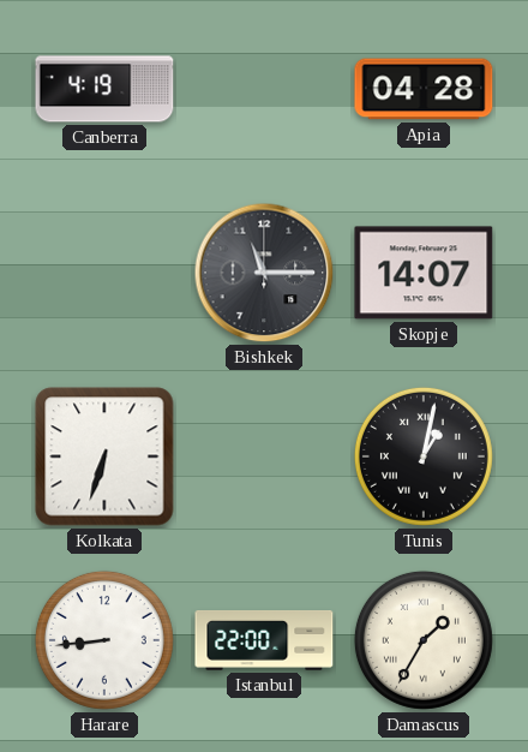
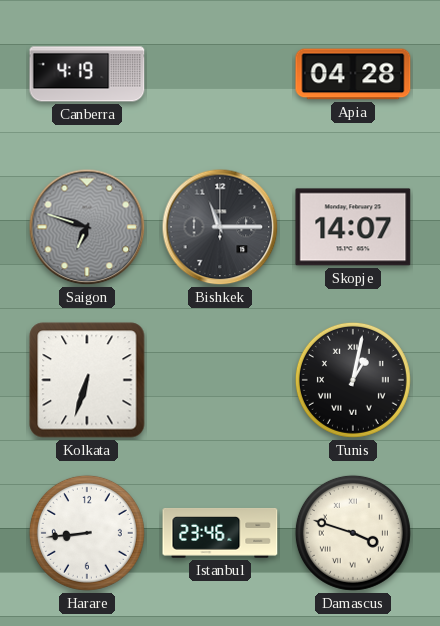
Saigon: none -> 6:48
Istanbul: 22:00 -> 23:46
Damascus: 1:35 -> 3:48
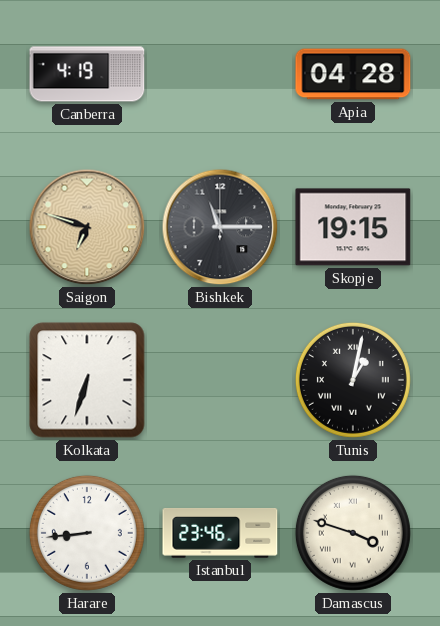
Saigon dial: grey -> champagne
Skopje: 14:07 -> 19:15
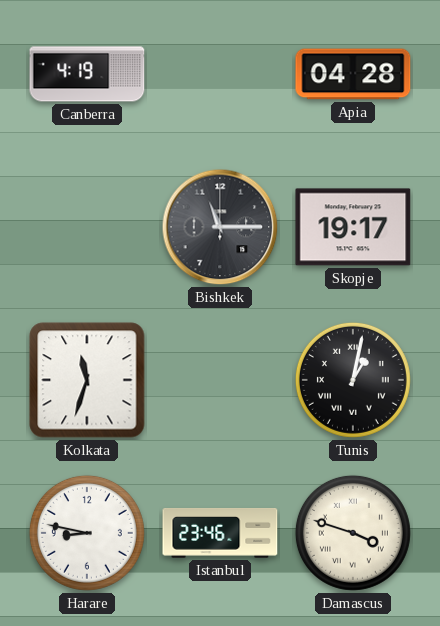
Saigon: 6:48 -> none
Skopje: 19:15 -> 19:17
Kolkata: 6:33 -> 11:33
Harare: 8:44 -> 8:47
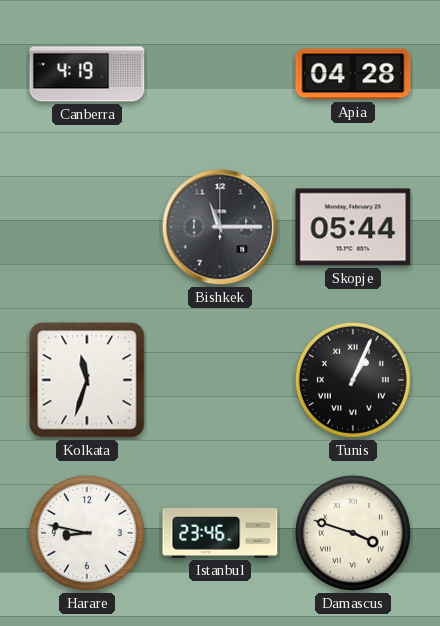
Skopje: 19:17 -> 05:44
Tunis: 1:02 -> 1:04
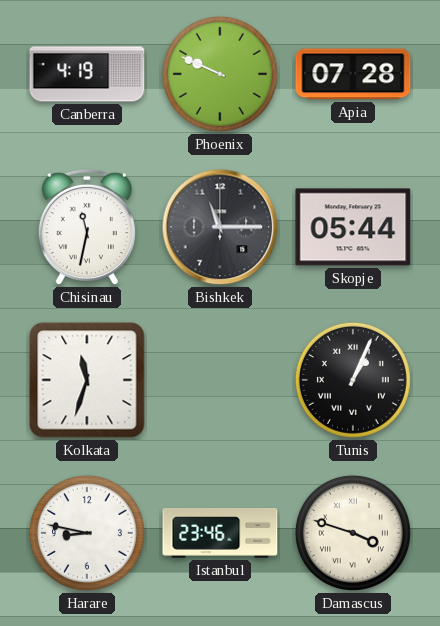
Phoenix: none -> 9:49
Apia: 04:28 -> 07:28
Chisinau: none -> 11:32
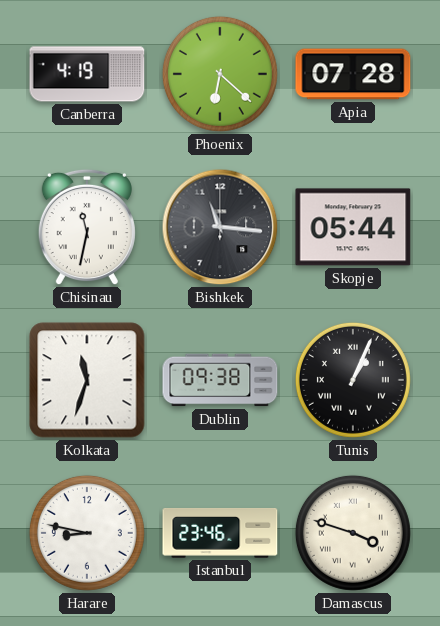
Phoenix: 9:49 -> 6:22
Bishkek: 11:15 -> 11:16
Dublin: none -> 09:38
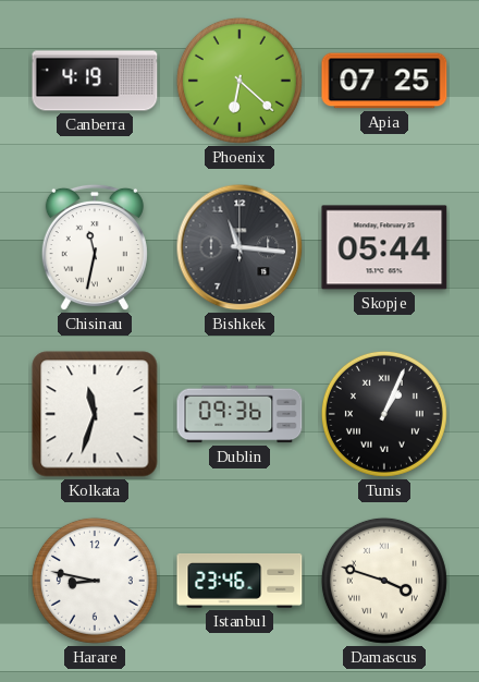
Apia: 07:28 -> 07:25
Dublin: 09:38 -> 09:36
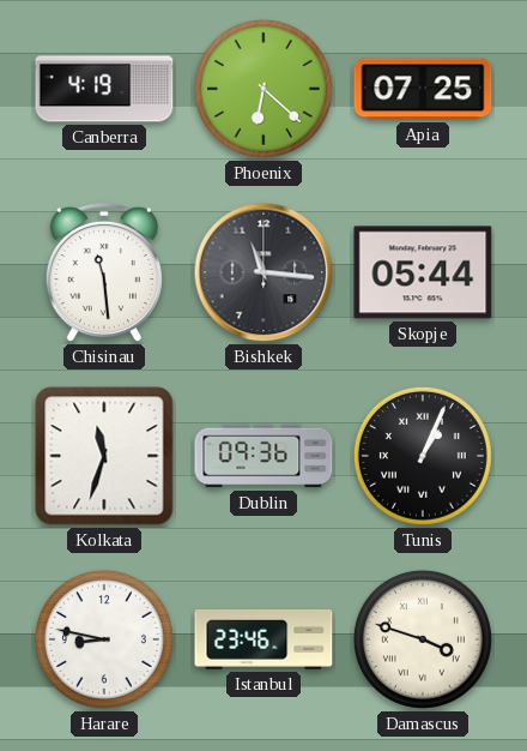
Chisinau: 11:32 -> 11:29
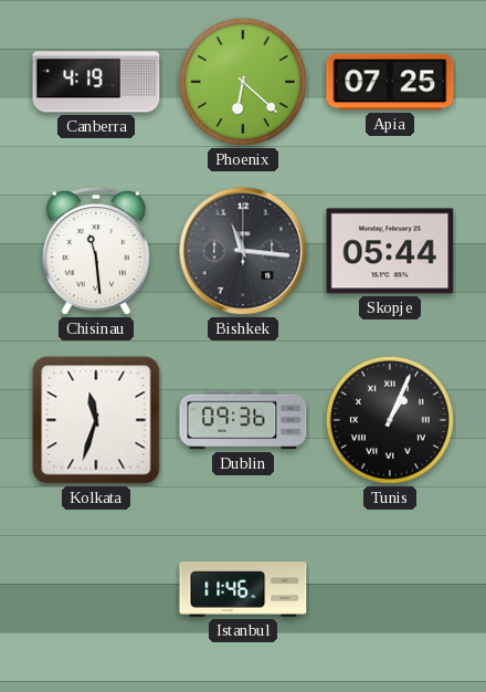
Harare: 8:47 -> none
Istanbul: 23:46 -> 11:46
Damascus: 3:48 -> none
